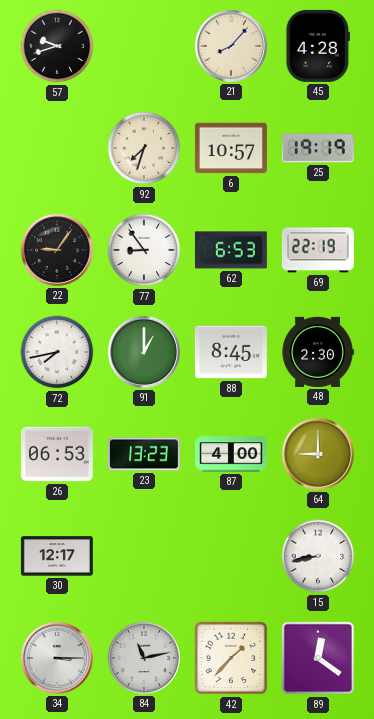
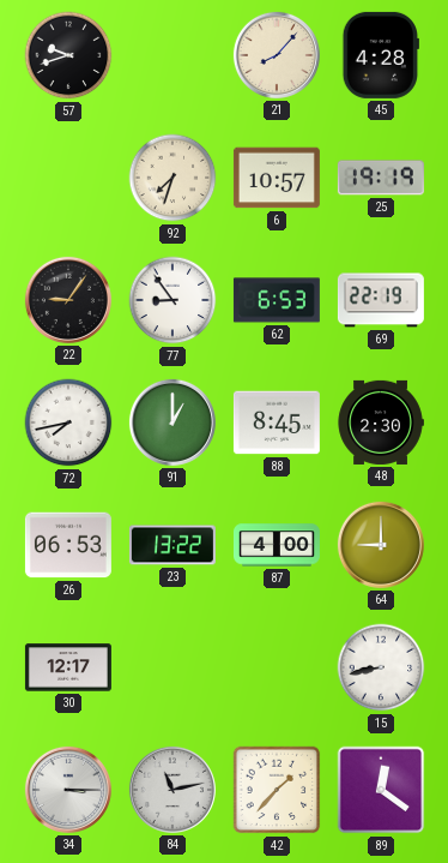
23: 13:23 -> 13:22
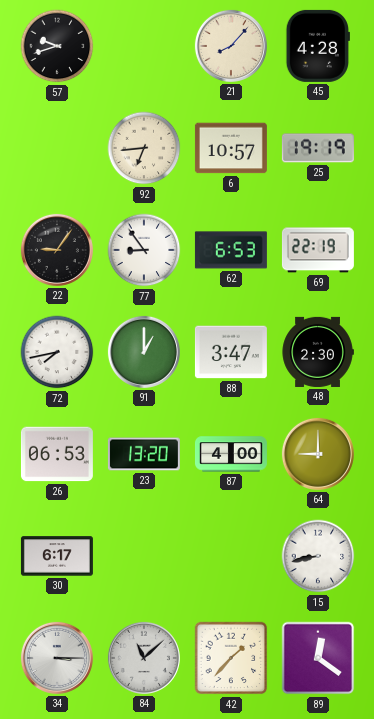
92: 7:33 -> 6:44
88: 8:45 -> 3:47
23: 13:22 -> 13:20
30: 12:17 -> 6:17
84: 11:13 -> 11:08
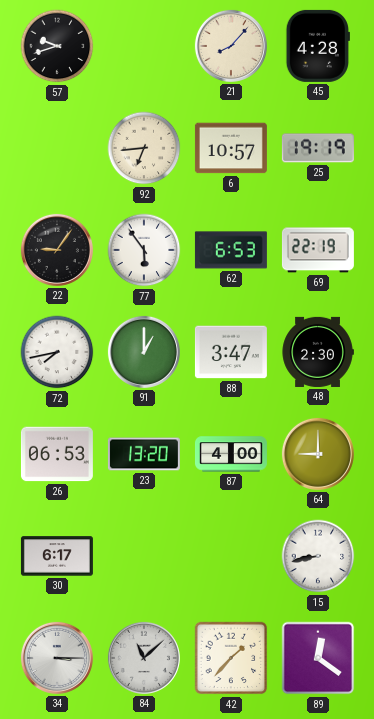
77: 8:54 -> 5:54
